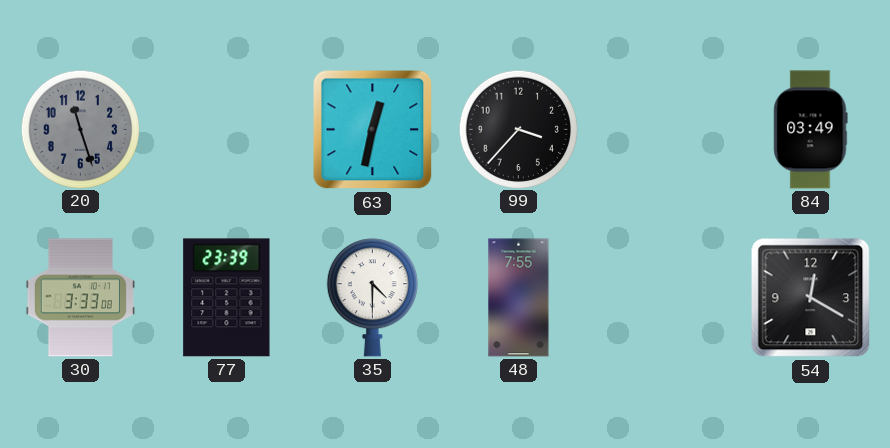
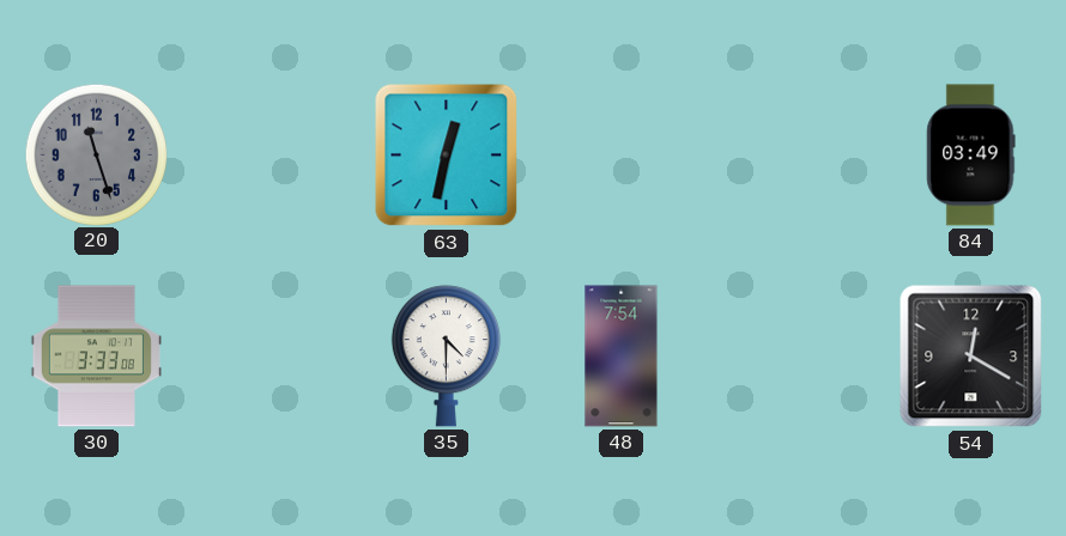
99: 3:37 -> none
77: 23:39 -> none
48: 7:55 -> 7:54
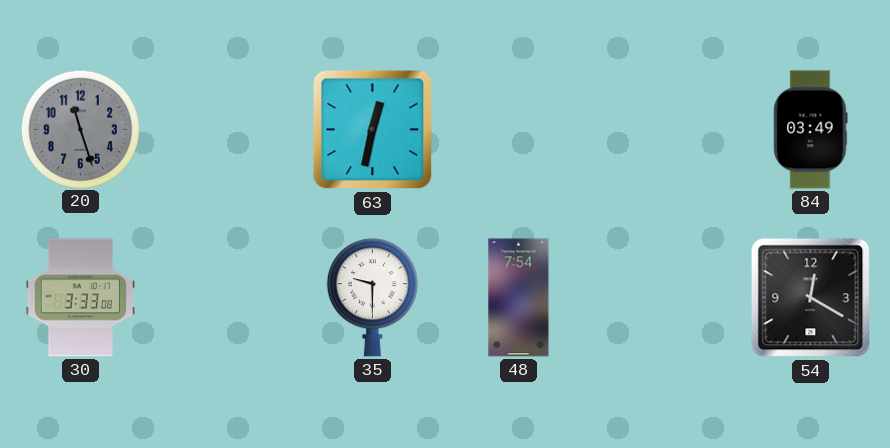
35: 4:30 -> 9:30
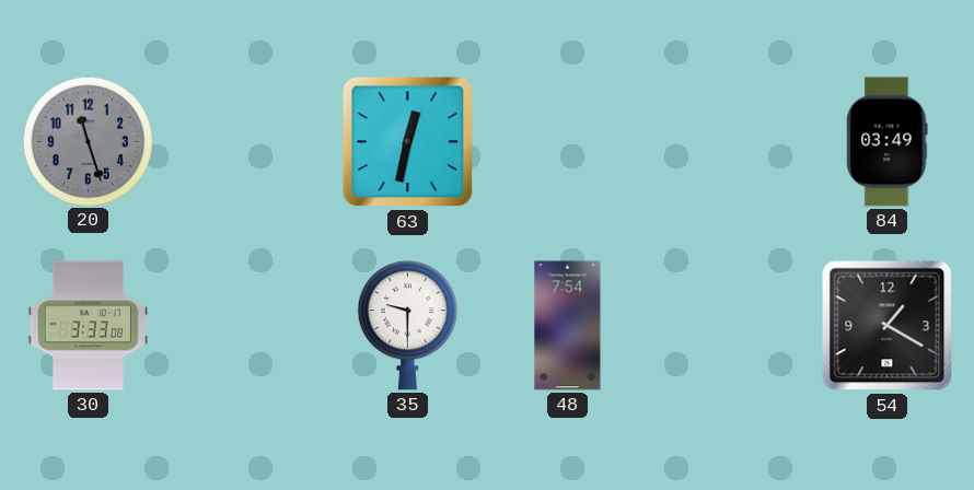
54: 12:20 -> 1:20
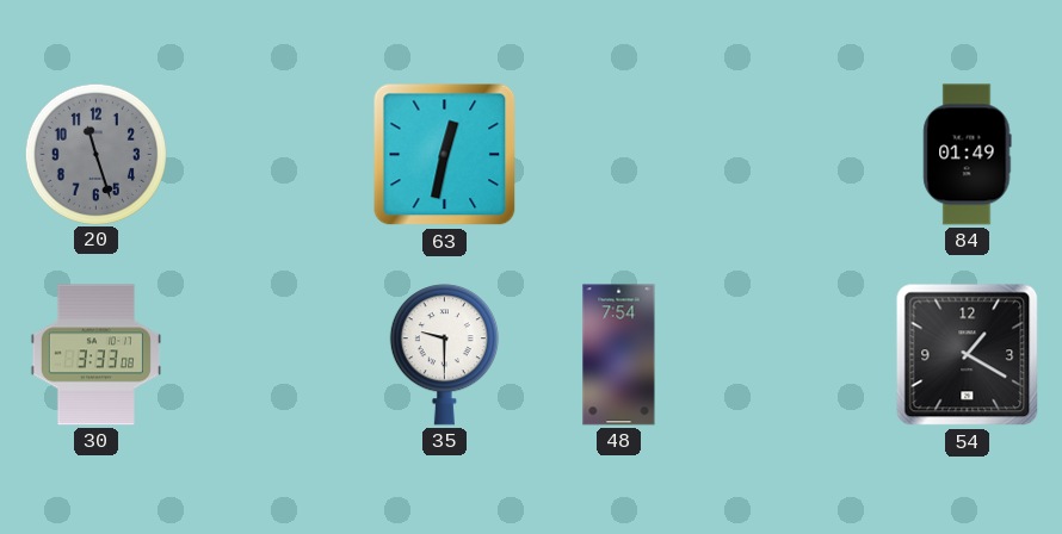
84: 03:49 -> 01:49
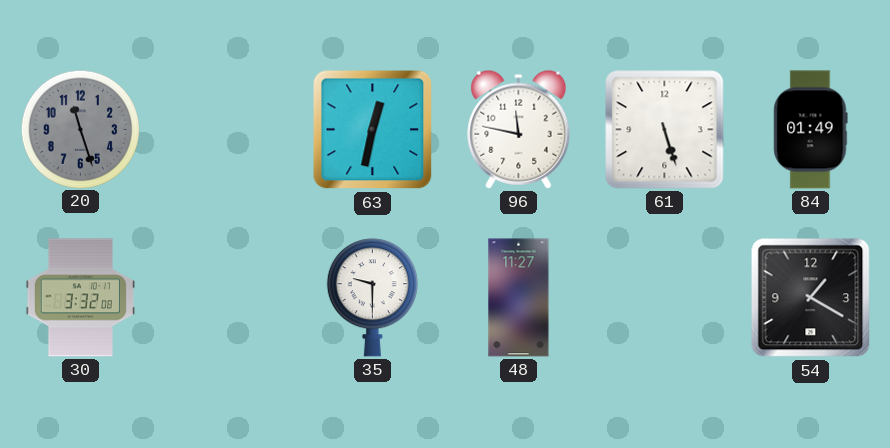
96: none -> 11:47
61: none -> 5:27
30: 3:33 -> 3:32
48: 7:54 -> 11:27
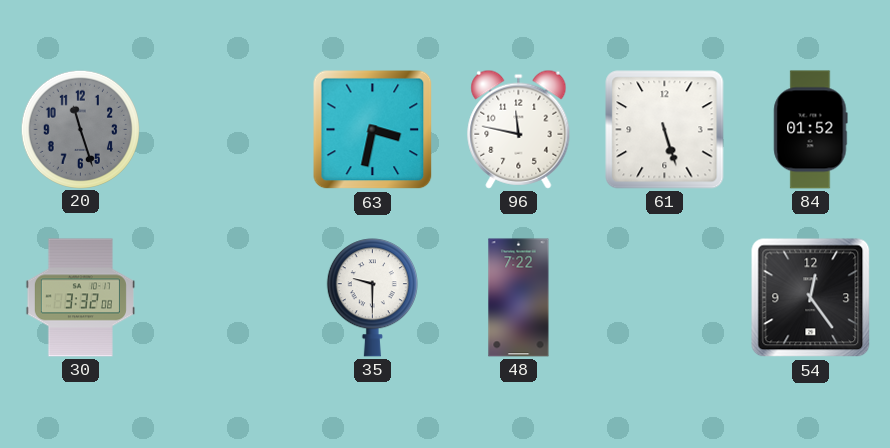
63: 12:32 -> 3:32
84: 01:49 -> 01:52
48: 11:27 -> 7:22
54: 1:20 -> 12:24
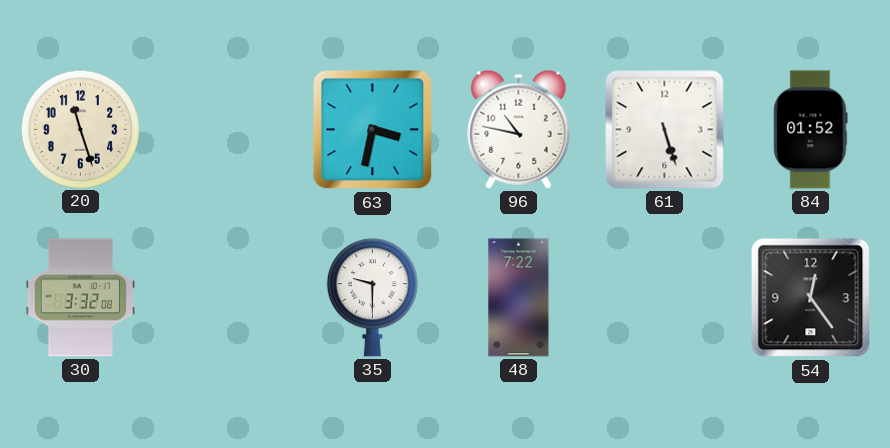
20 dial: grey -> cream
96: 11:47 -> 10:47
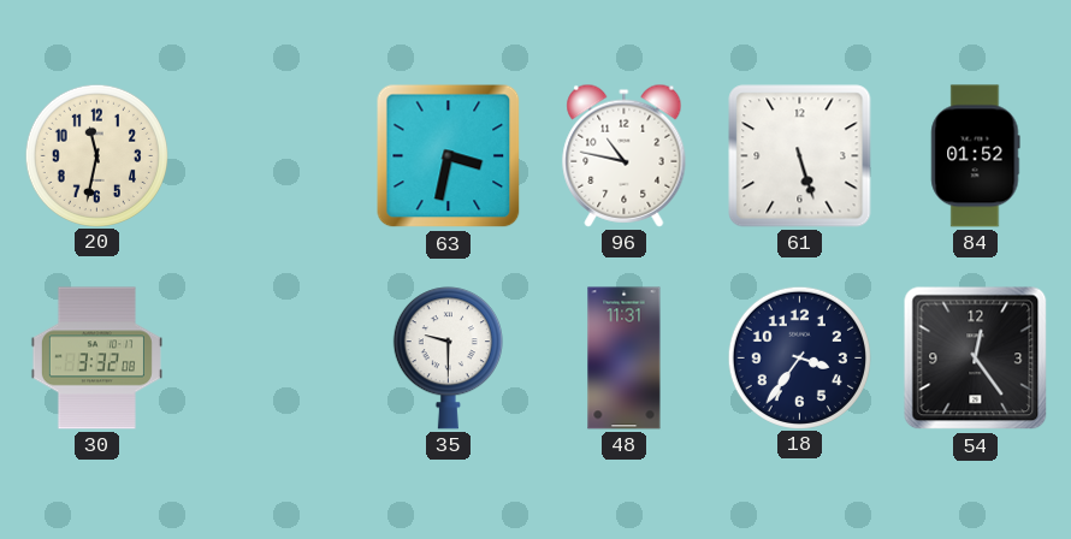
20: 11:27 -> 11:32
48: 7:22 -> 11:31
18: none -> 3:36
